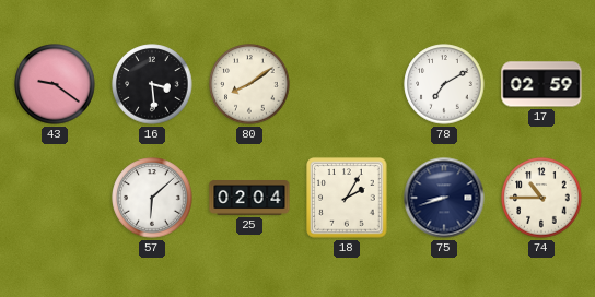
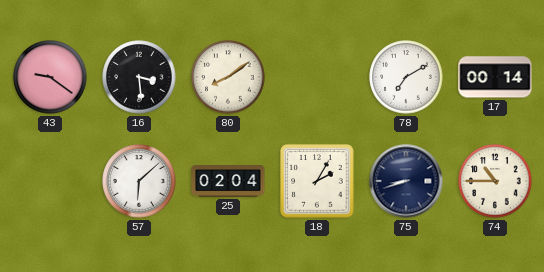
17: 02:59 -> 00:14
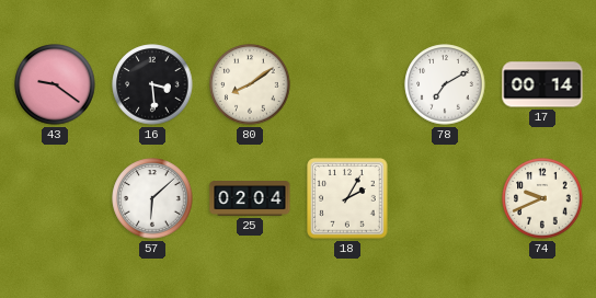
75: 8:42 -> none
74: 10:45 -> 9:41
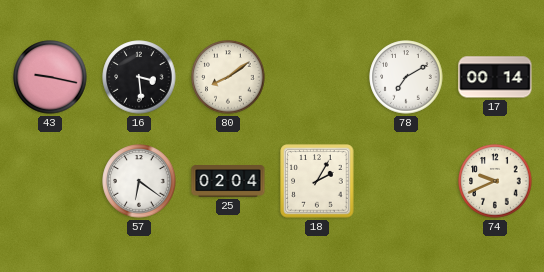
43: 9:21 -> 9:17
57: 6:08 -> 6:21
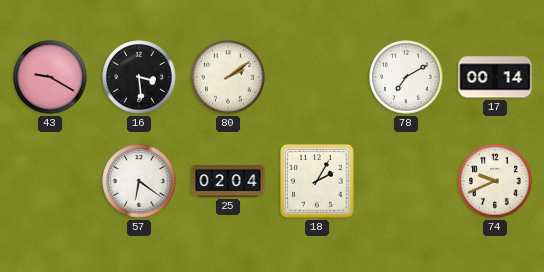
43: 9:17 -> 9:20
80: 8:09 -> 2:09
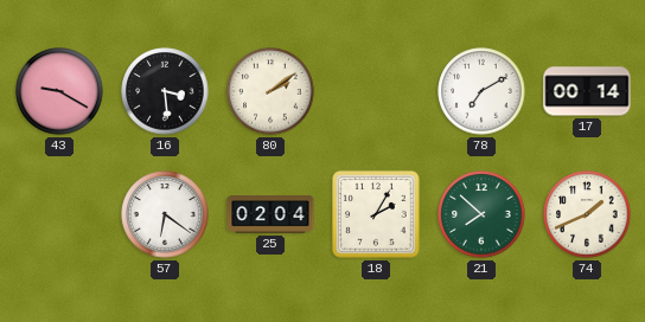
21: none -> 7:52
74: 9:41 -> 1:41
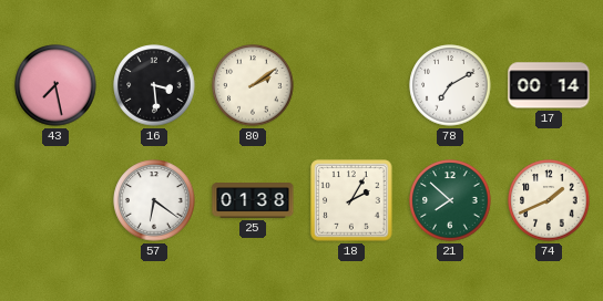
43: 9:20 -> 7:28
25: 02:04 -> 01:38
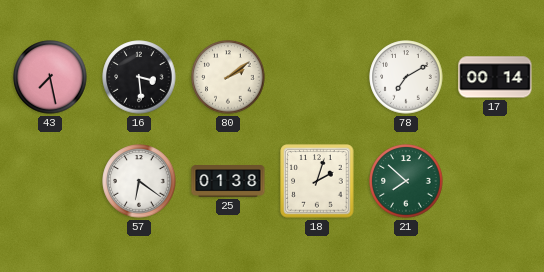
18: 2:05 -> 2:03
74: 1:41 -> none
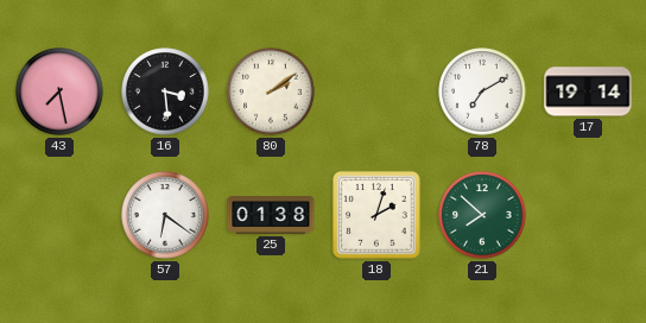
17: 00:14 -> 19:14
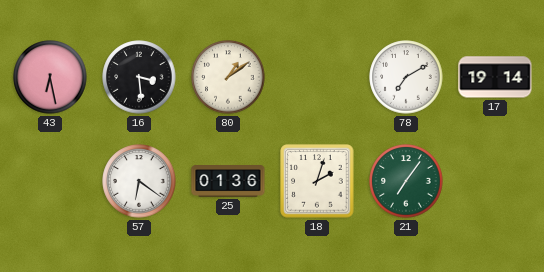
43: 7:28 -> 6:28
80: 2:09 -> 1:09
25: 01:38 -> 01:36
21: 7:52 -> 7:06
